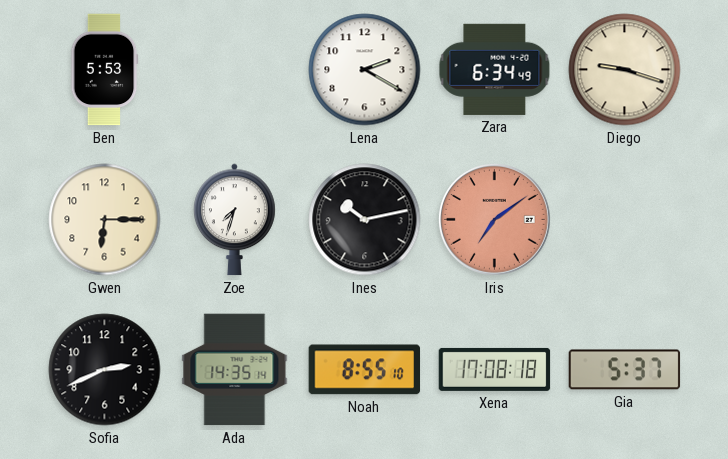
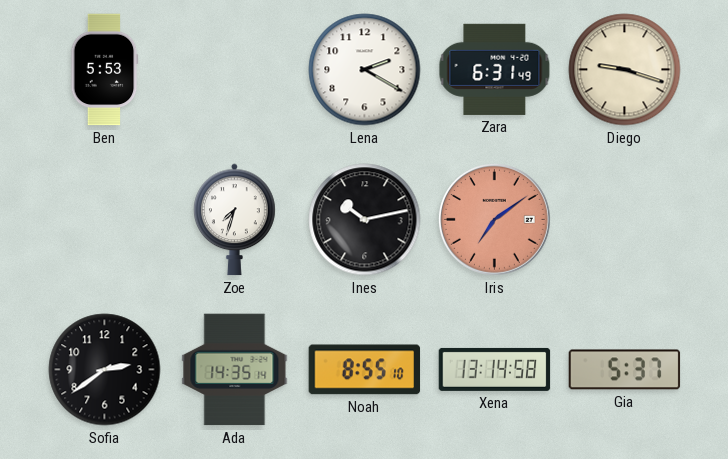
Zara: 6:34 -> 6:31
Gwen: 6:15 -> none
Sofia: 2:41 -> 2:39
Xena: 17:08 -> 13:14
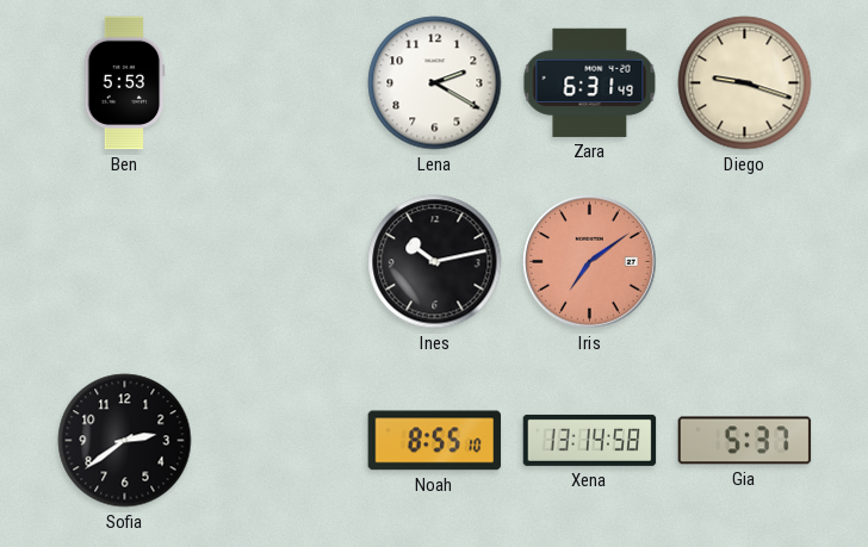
Zoe: 7:33 -> none
Ada: 14:35 -> none
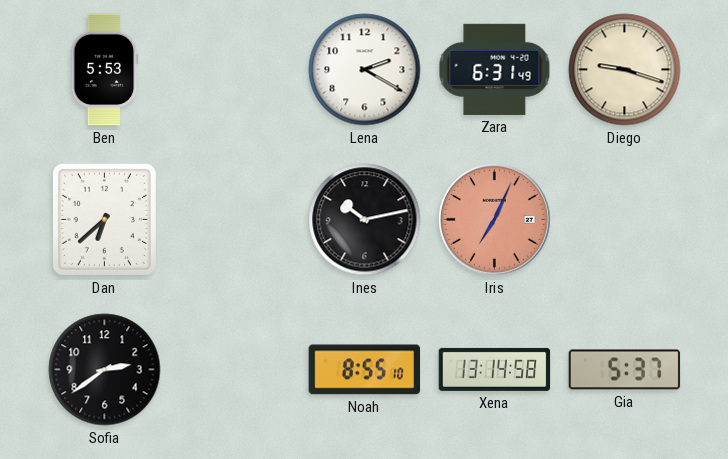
Dan: none -> 6:38
Iris: 7:09 -> 7:04
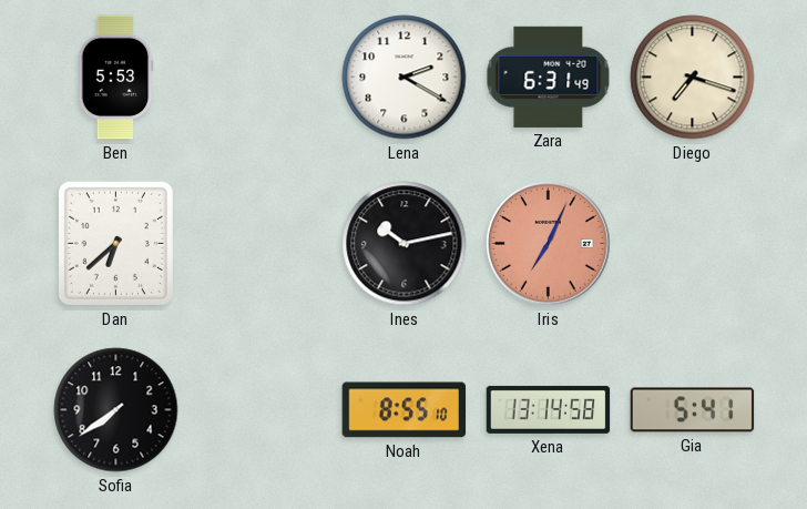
Diego: 9:18 -> 7:18
Sofia: 2:39 -> 7:39
Gia: 5:37 -> 5:41
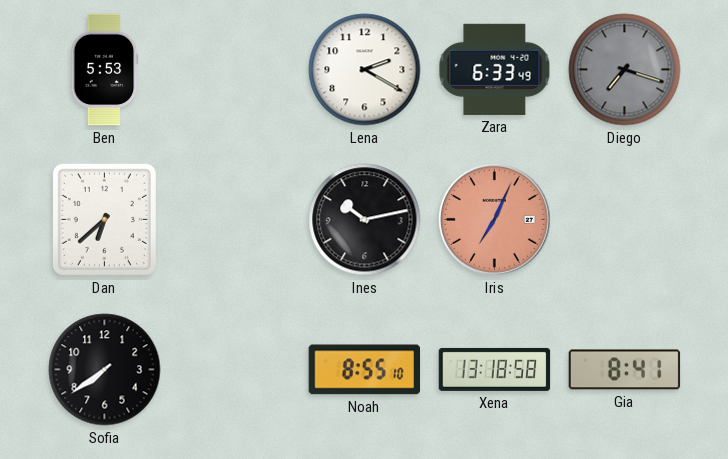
Zara: 6:31 -> 6:33
Diego dial: cream -> grey
Xena: 13:14 -> 13:18
Gia: 5:41 -> 8:41
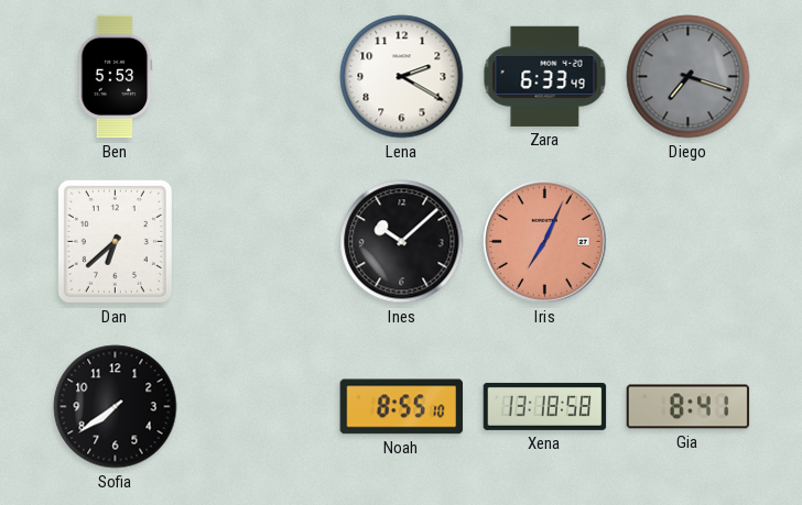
Ines: 10:13 -> 10:08
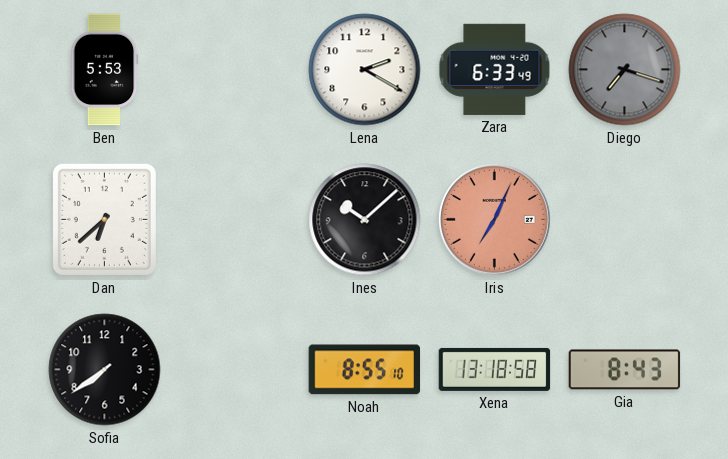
Gia: 8:41 -> 8:43
